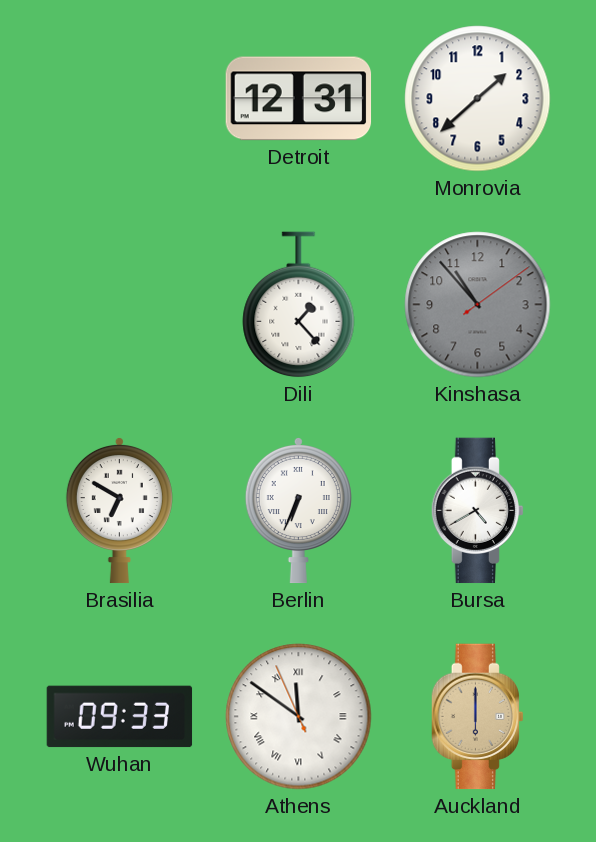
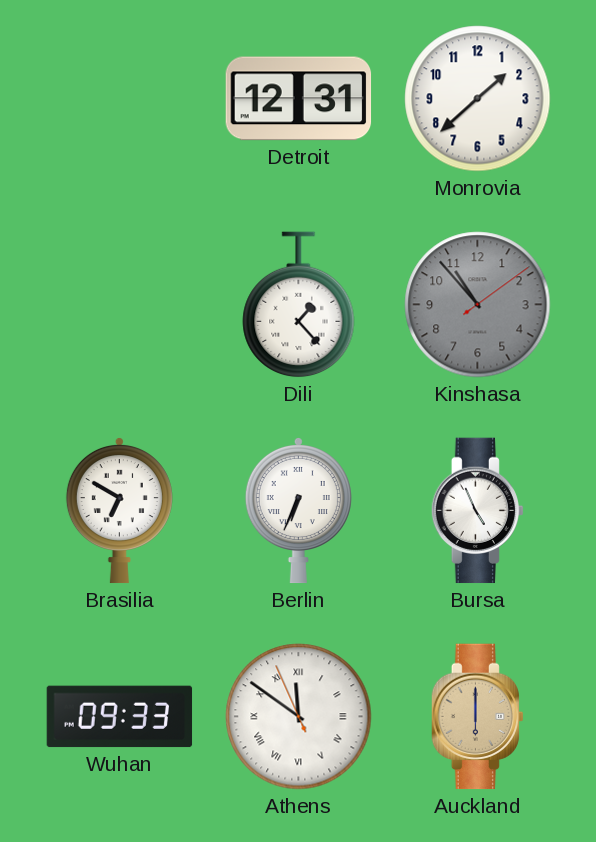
Bursa: 4:40 -> 4:56
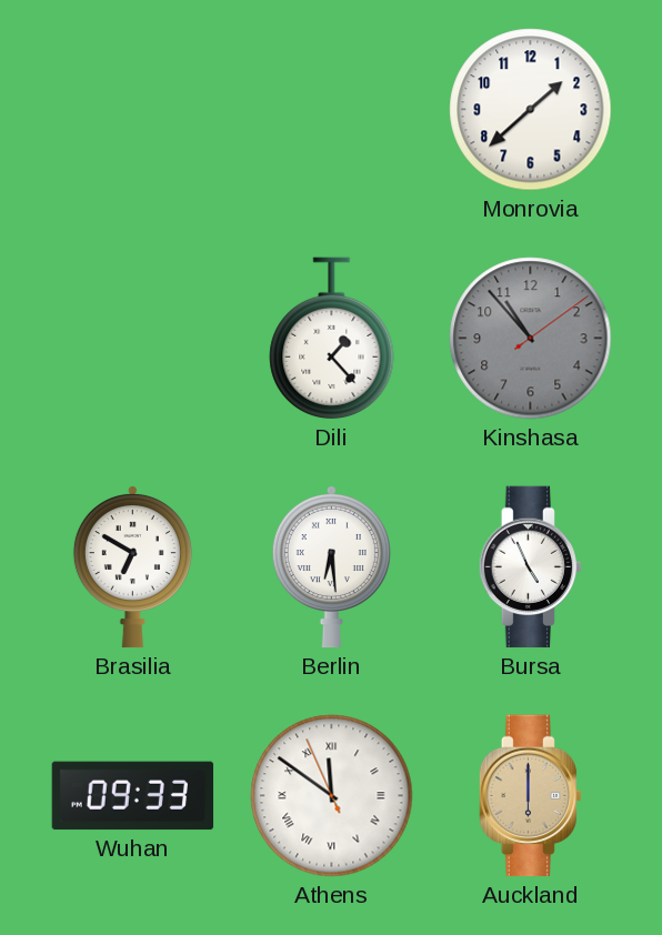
Detroit: 12:31 -> none
Berlin: 6:34 -> 6:29
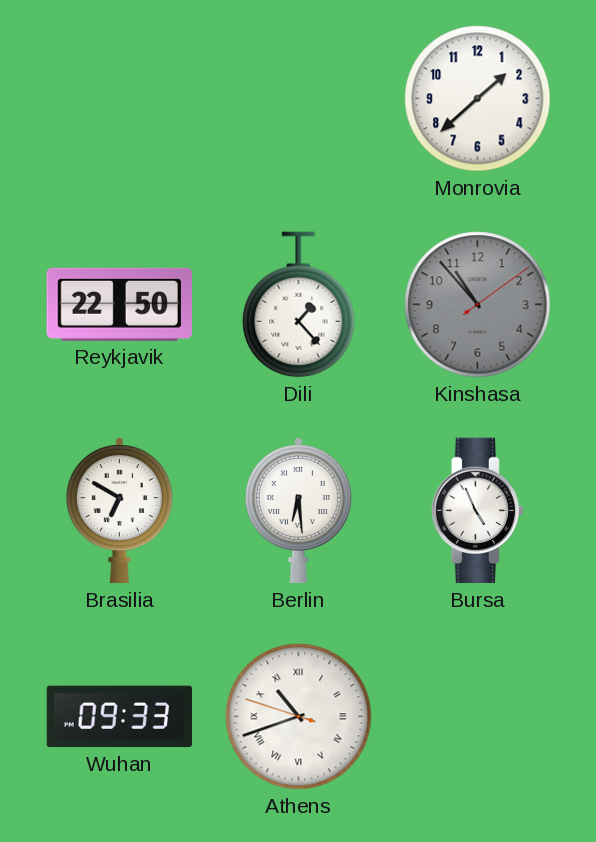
Reykjavik: none -> 22:50
Athens: 11:50 -> 10:41
Auckland: 6:00 -> none
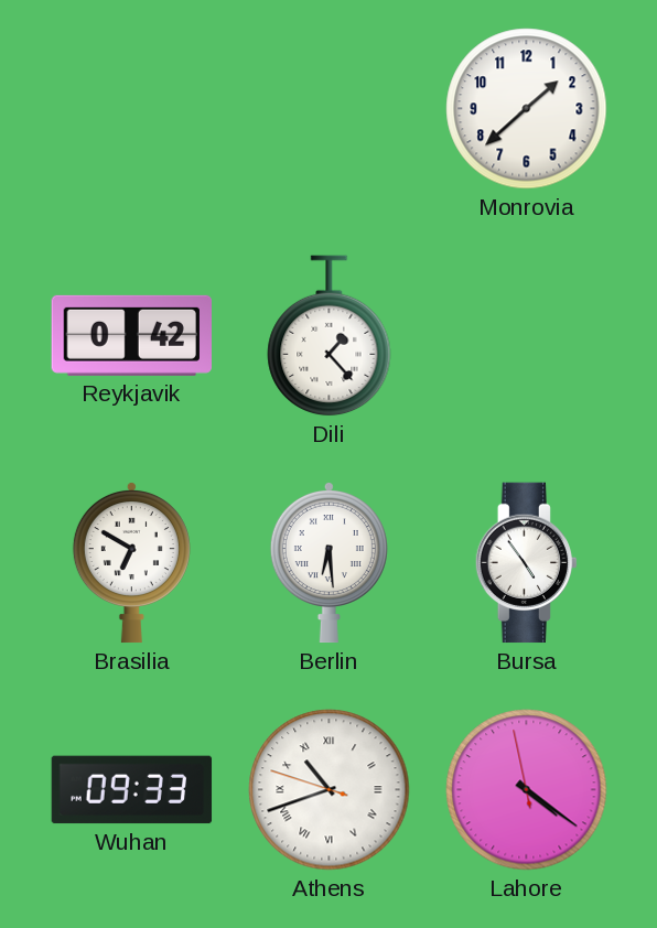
Reykjavik: 22:50 -> 0:42
Kinshasa: 10:53 -> none
Bursa: 4:56 -> 4:54
Lahore: none -> 4:20
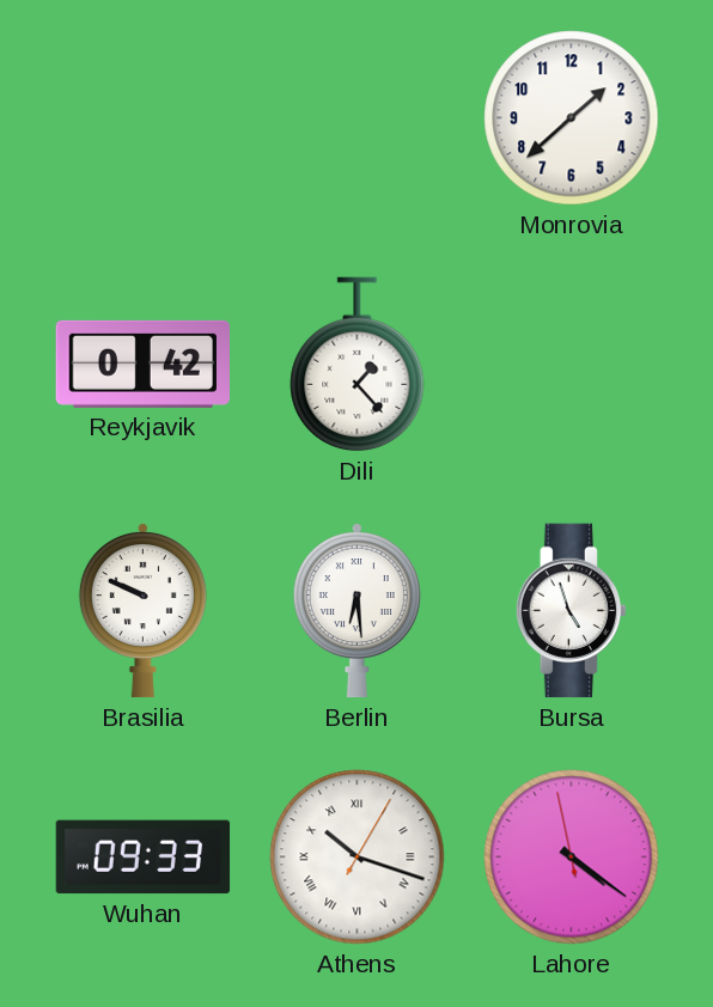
Brasilia: 6:50 -> 9:49
Bursa: 4:54 -> 4:57
Athens: 10:41 -> 10:18
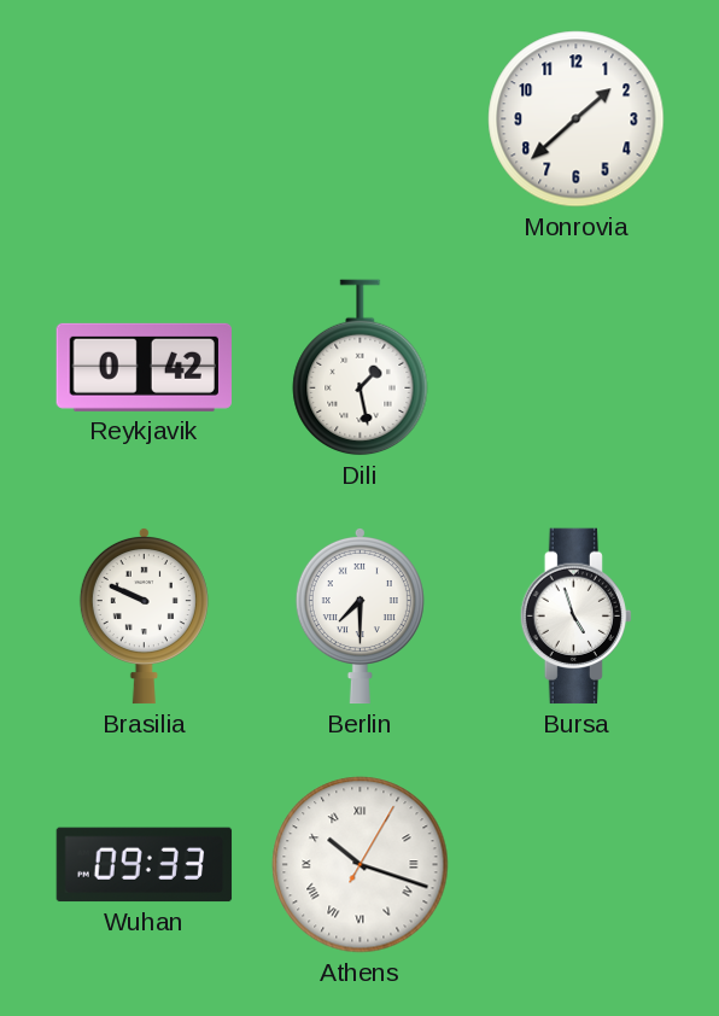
Dili: 1:23 -> 1:28
Berlin: 6:29 -> 7:30
Lahore: 4:20 -> none
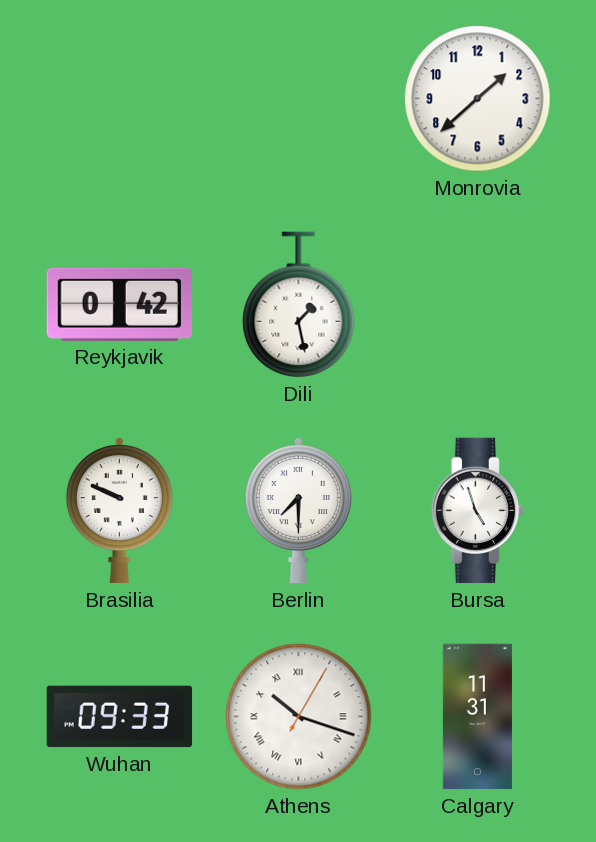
Calgary: none -> 11:31
